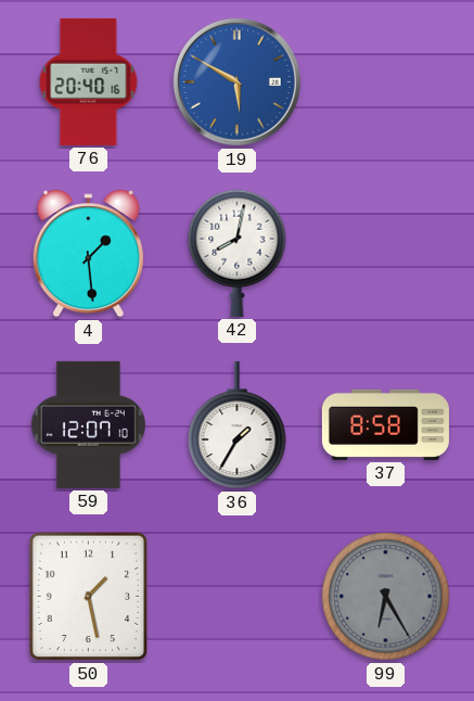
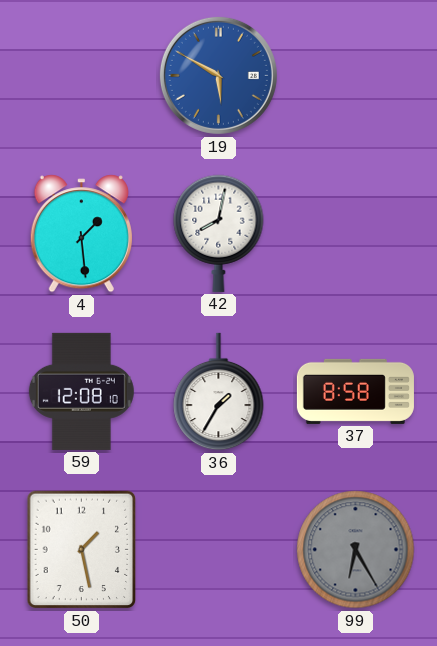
76: 20:40 -> none
59: 12:07 -> 12:08
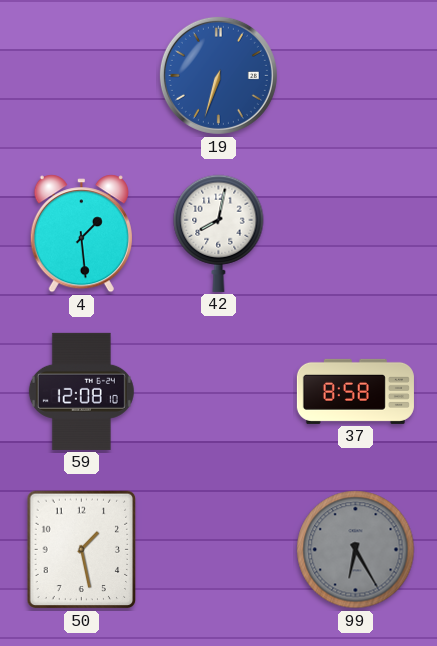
19: 5:50 -> 6:33
36: 1:35 -> none
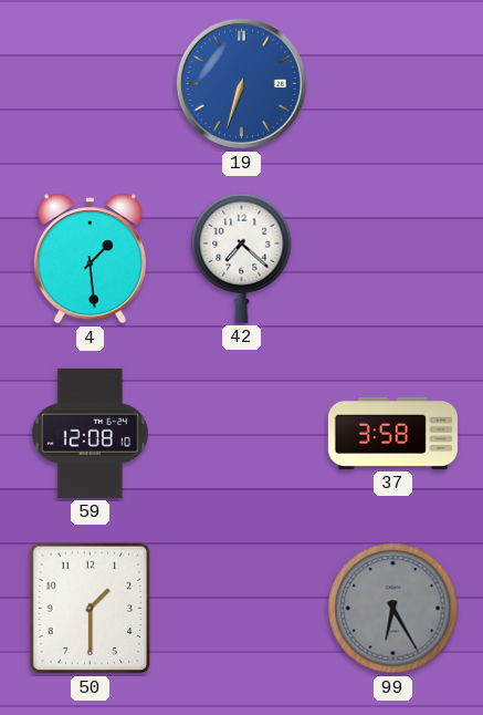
42: 8:02 -> 7:22
37: 8:58 -> 3:58
50: 1:28 -> 1:30
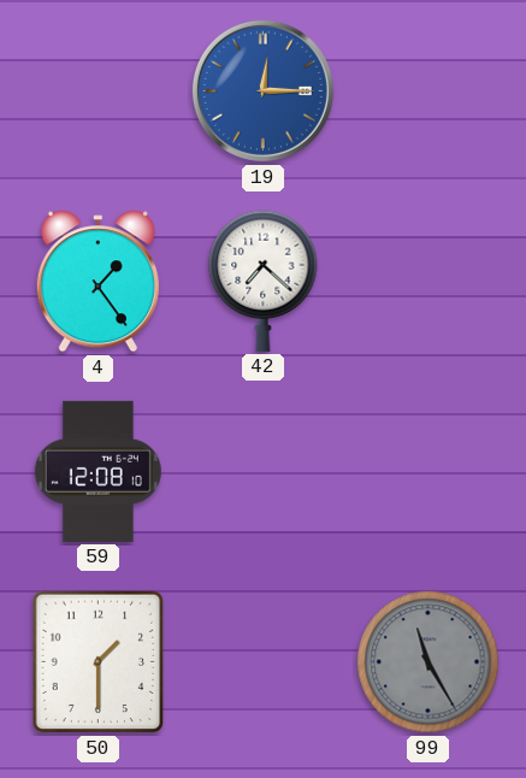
19: 6:33 -> 12:15
4: 1:29 -> 1:24
37: 3:58 -> none
99: 6:25 -> 11:25
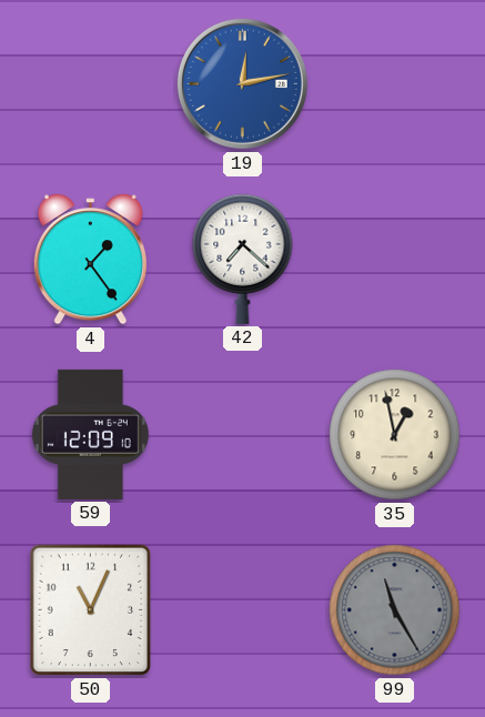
19: 12:15 -> 12:13
59: 12:08 -> 12:09
35: none -> 12:58
50: 1:30 -> 11:04
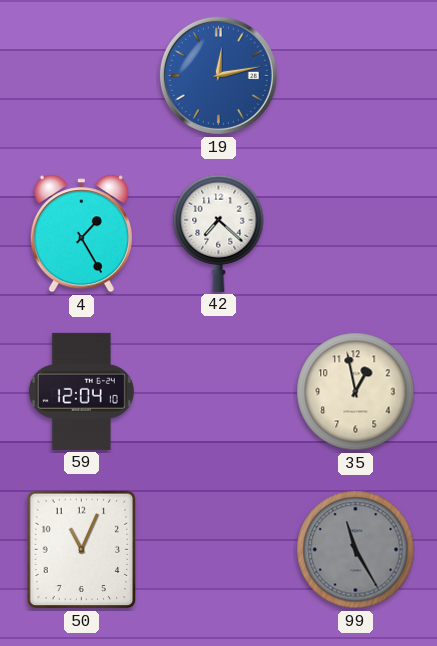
4: 1:24 -> 1:25
59: 12:09 -> 12:04
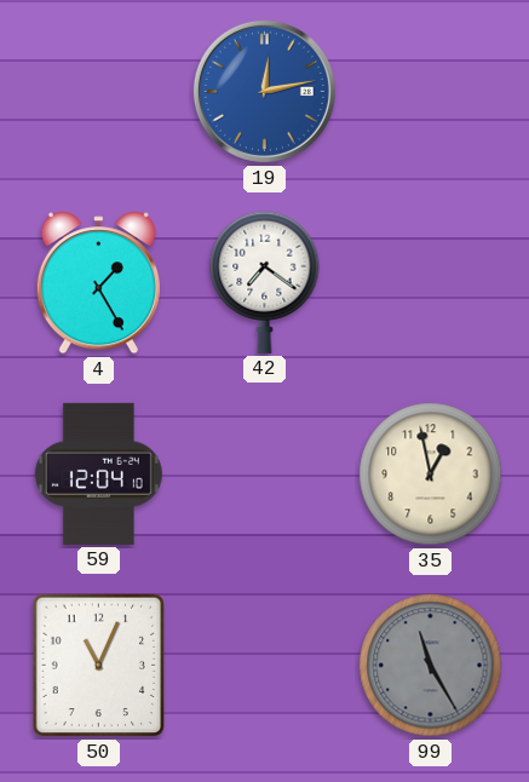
42: 7:22 -> 7:21
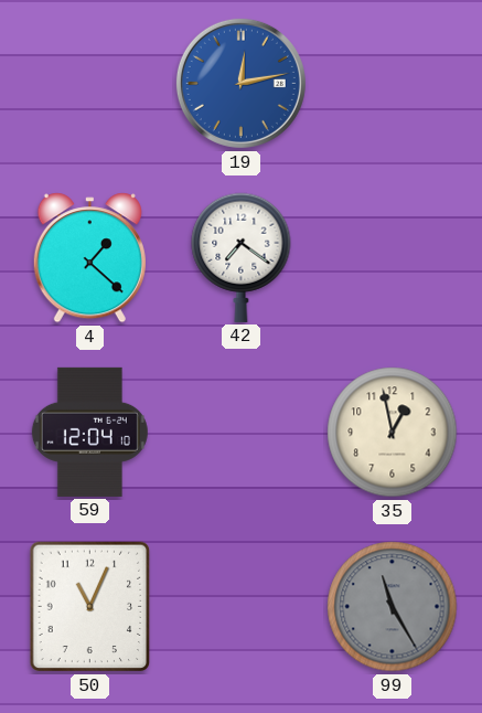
4: 1:25 -> 1:22
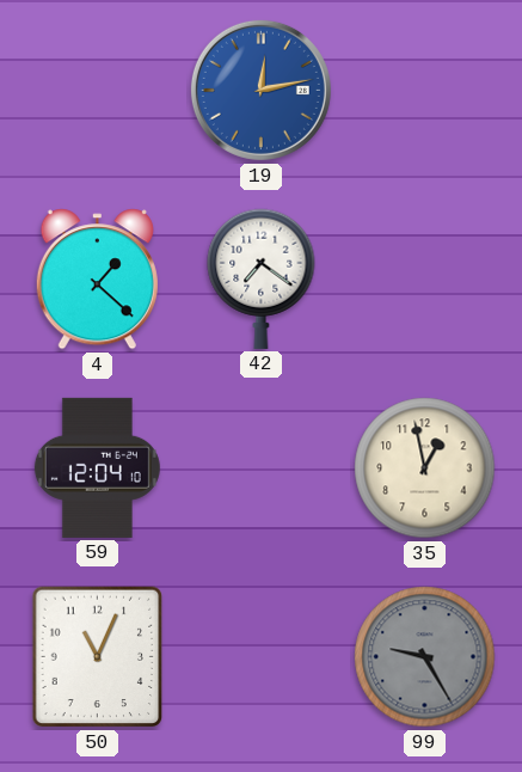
99: 11:25 -> 9:25
